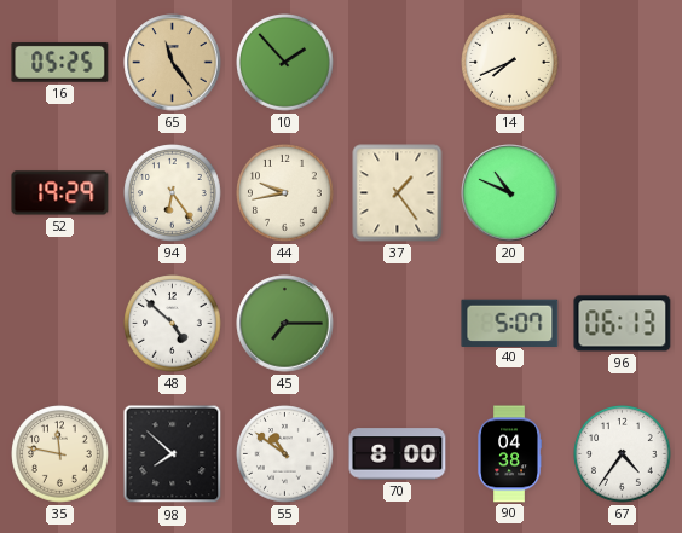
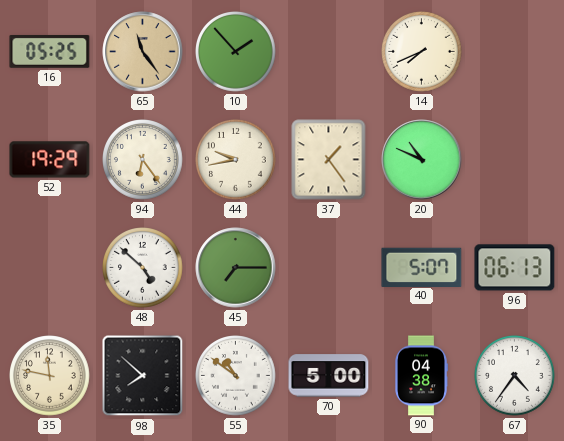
70: 8:00 -> 5:00
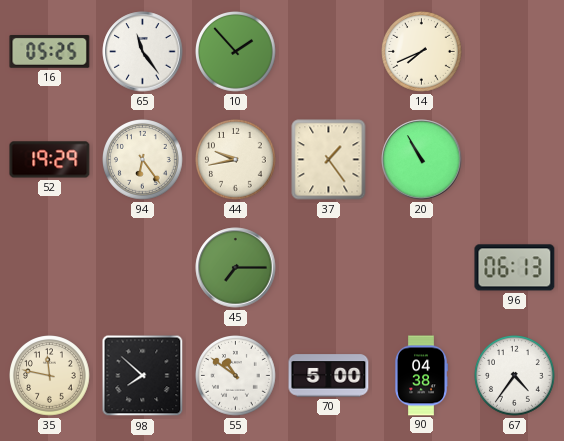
65 dial: champagne -> white
20: 10:49 -> 10:55
48: 4:52 -> none
40: 5:07 -> none
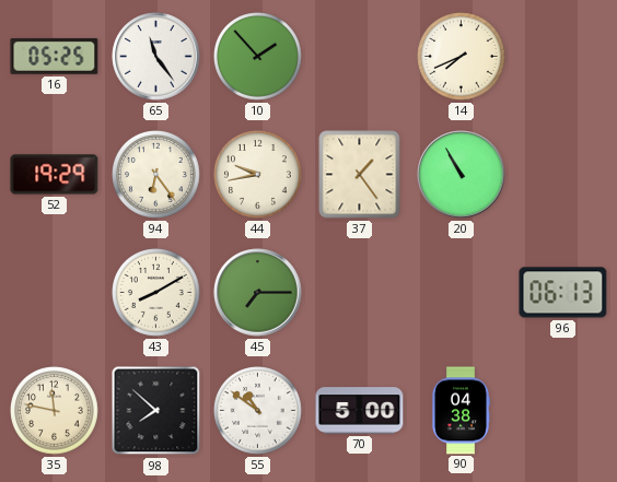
43: none -> 8:10
67: 4:36 -> none
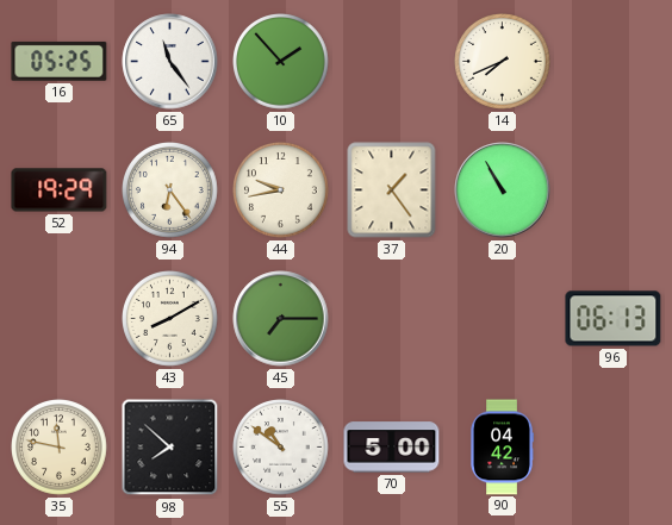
90: 04:38 -> 04:42
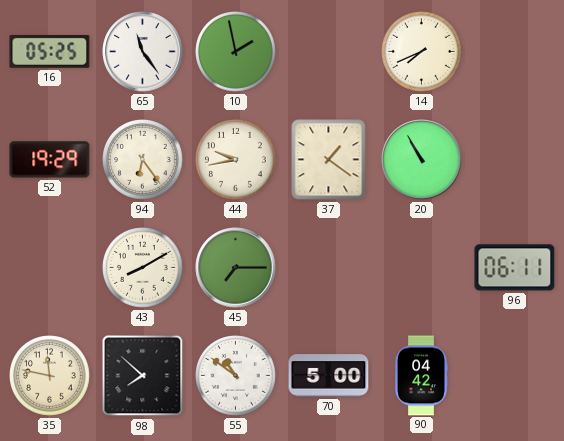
10: 1:53 -> 1:58
37: 1:24 -> 1:21
96: 06:13 -> 06:11
